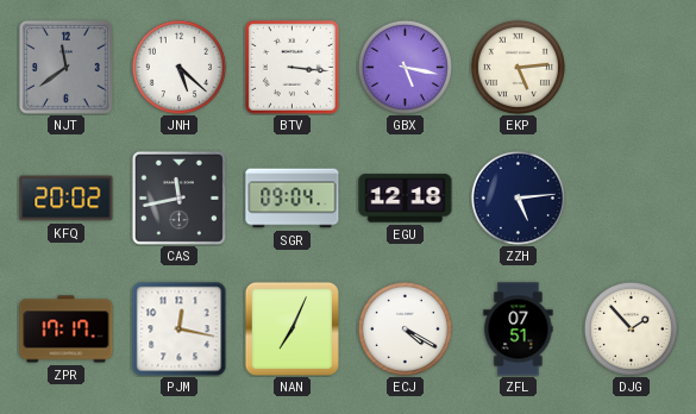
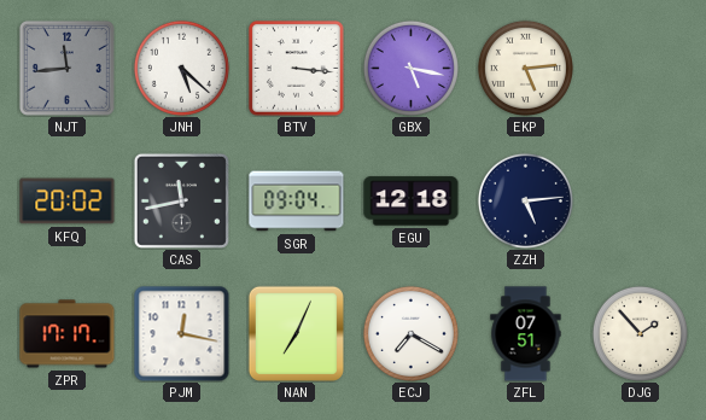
NJT: 11:39 -> 11:44
ECJ: 4:20 -> 7:20
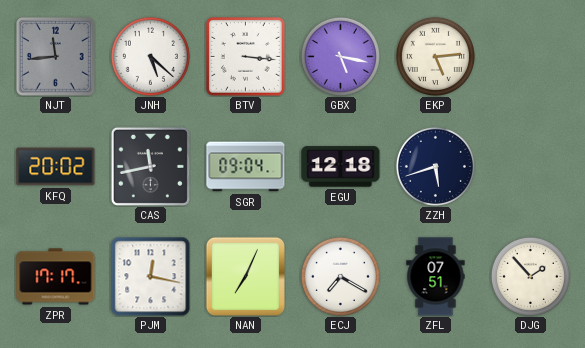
ZZH: 5:14 -> 5:42
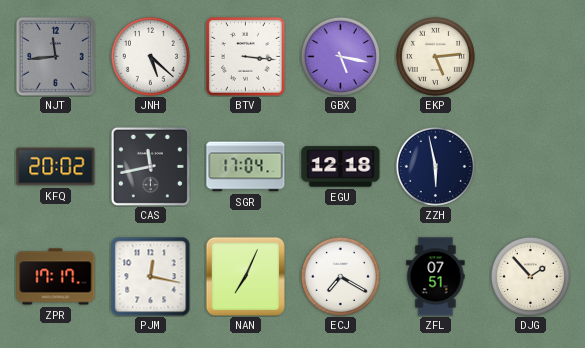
SGR: 09:04 -> 17:04
ZZH: 5:42 -> 5:58
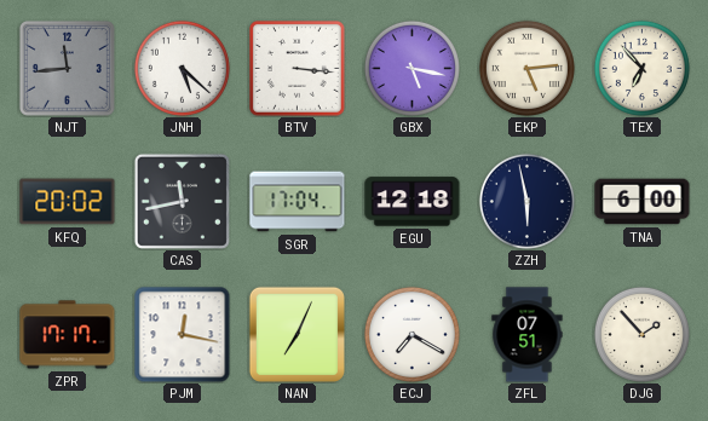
TEX: none -> 6:53
TNA: none -> 6:00
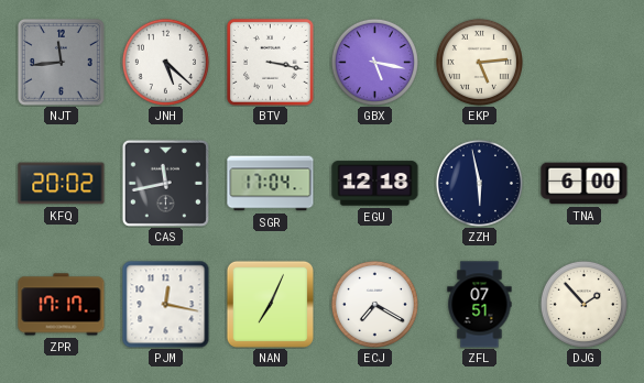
BTV: 3:16 -> 3:17
TEX: 6:53 -> none
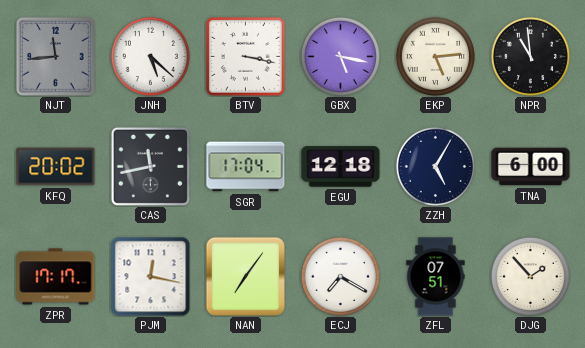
NPR: none -> 10:59
ZZH: 5:58 -> 5:05
NAN: 7:04 -> 7:06
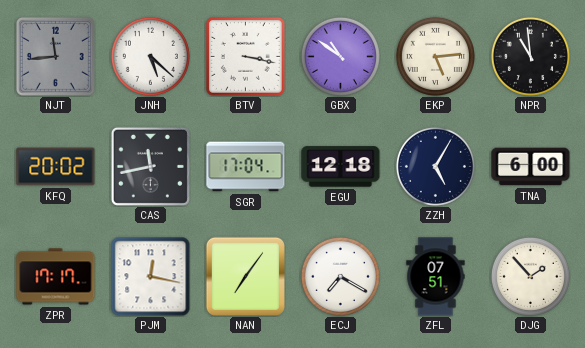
GBX: 5:17 -> 10:51
